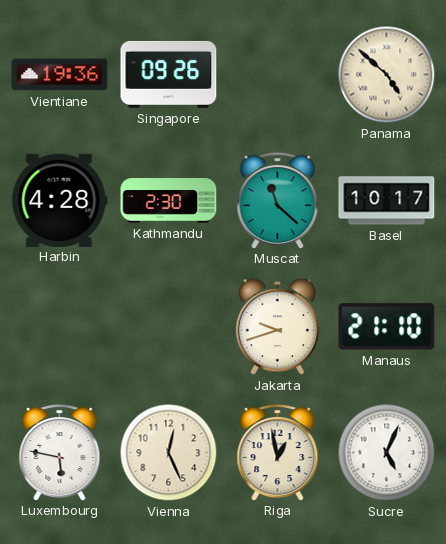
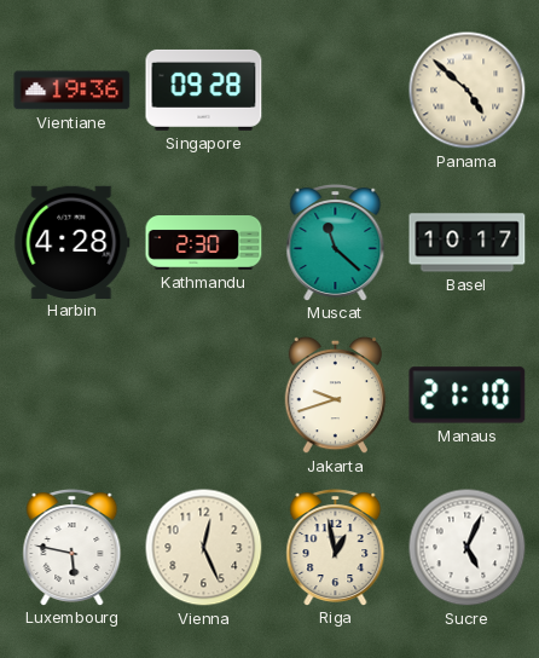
Singapore: 09:26 -> 09:28
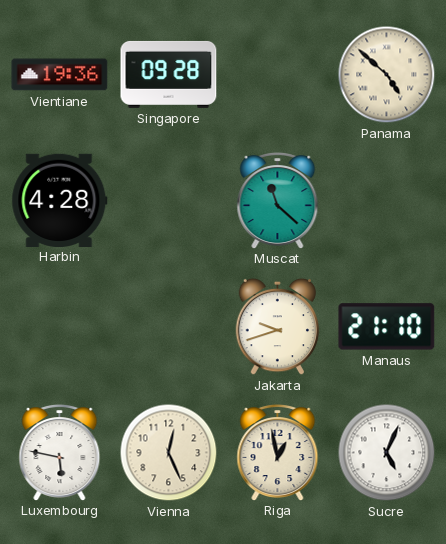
Kathmandu: 2:30 -> none
Basel: 10:17 -> none
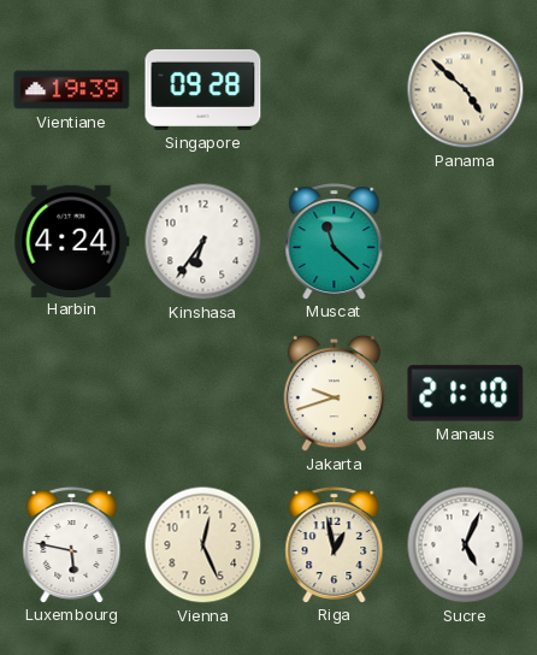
Vientiane: 19:36 -> 19:39
Harbin: 4:28 -> 4:24
Kinshasa: none -> 6:36
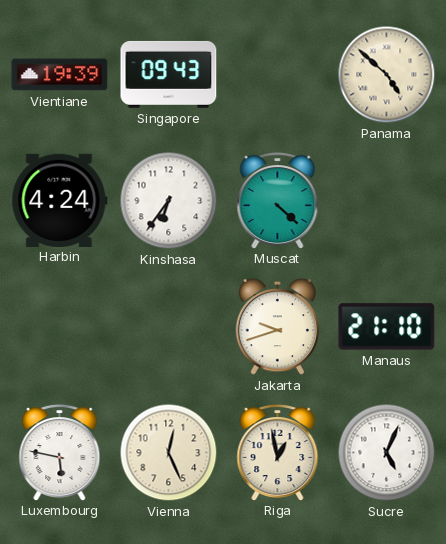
Singapore: 09:28 -> 09:43
Muscat: 11:22 -> 4:22
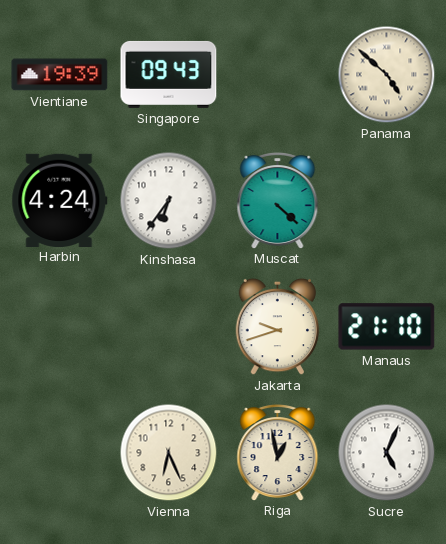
Luxembourg: 5:47 -> none
Vienna: 12:26 -> 6:26
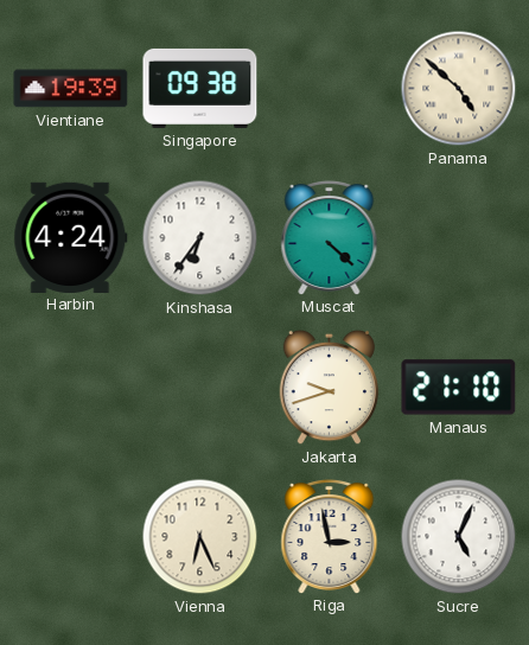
Singapore: 09:43 -> 09:38
Riga: 12:58 -> 2:58
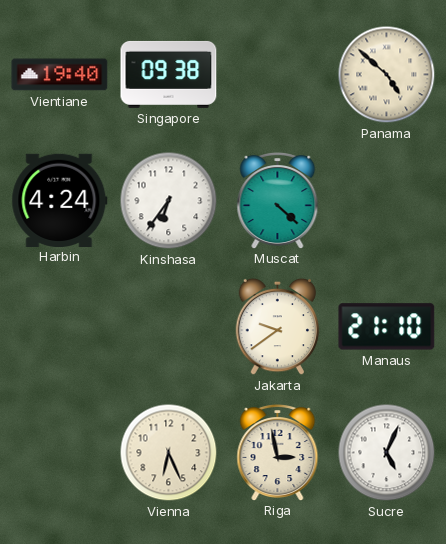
Vientiane: 19:39 -> 19:40
Jakarta: 9:42 -> 9:39
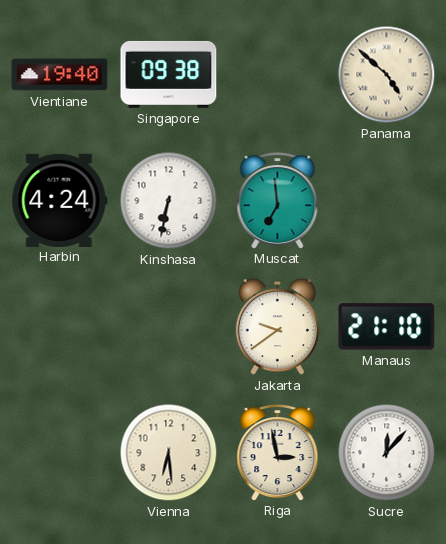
Kinshasa: 6:36 -> 6:32
Muscat: 4:22 -> 6:59
Vienna: 6:26 -> 6:29
Sucre: 5:04 -> 12:07
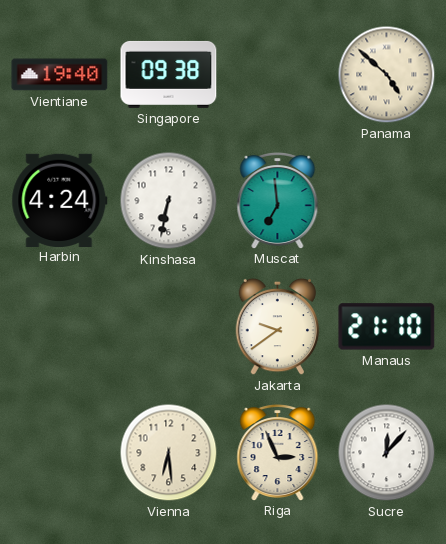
Riga: 2:58 -> 2:56
